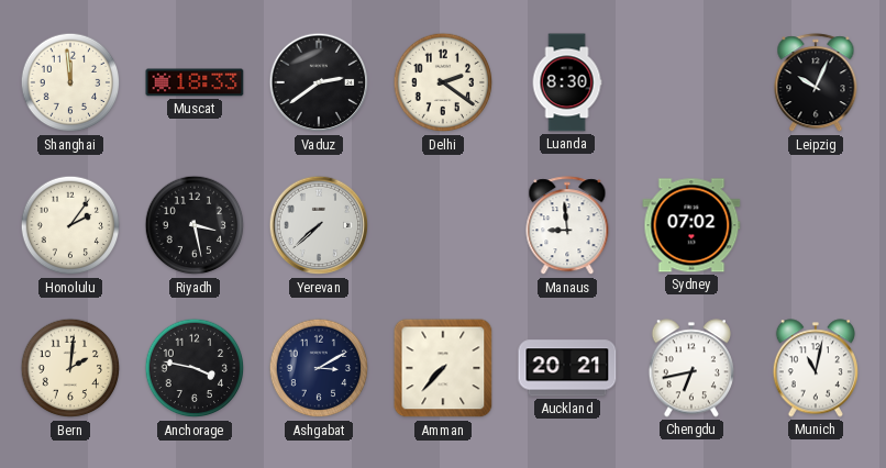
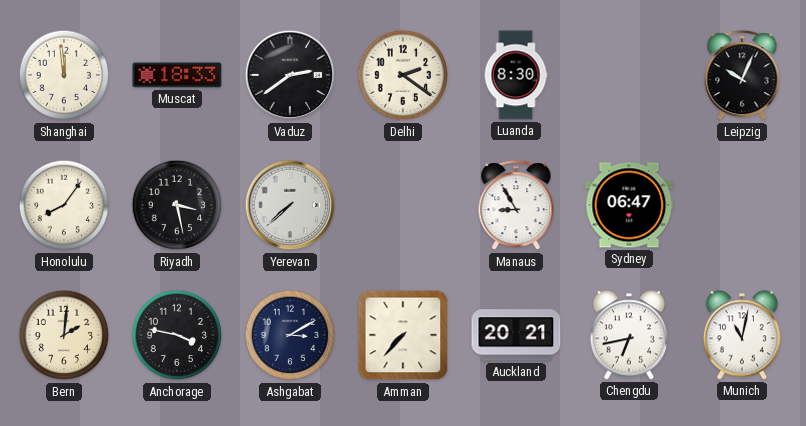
Honolulu: 2:06 -> 8:06
Manaus: 8:59 -> 8:55
Sydney: 07:02 -> 06:47
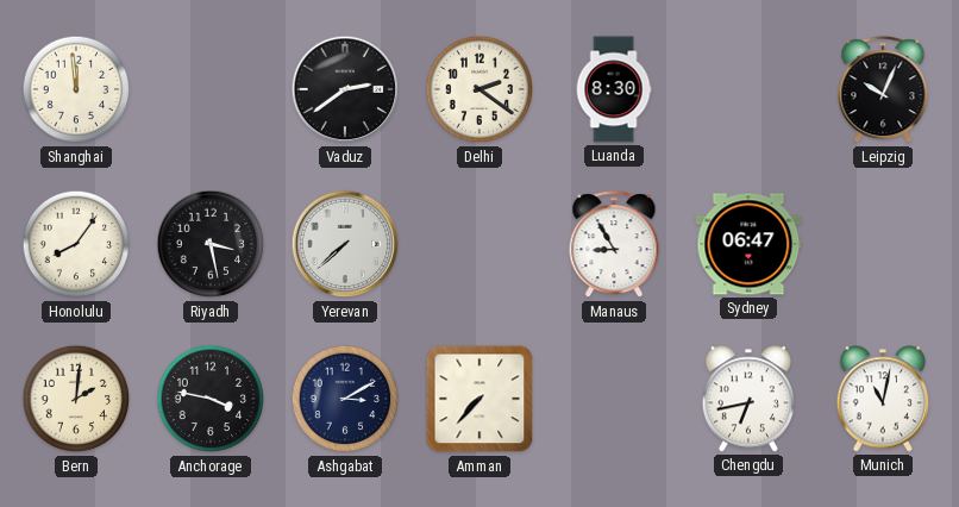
Muscat: 18:33 -> none
Auckland: 20:21 -> none
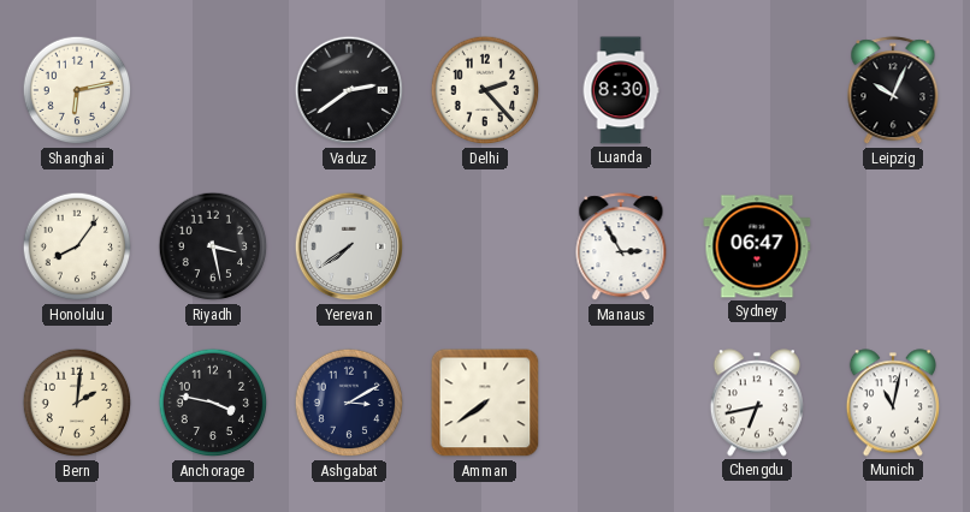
Shanghai: 11:59 -> 6:13
Delhi: 2:21 -> 2:23
Yerevan: 7:38 -> 7:39
Manaus: 8:55 -> 2:55
Amman: 7:37 -> 7:39
